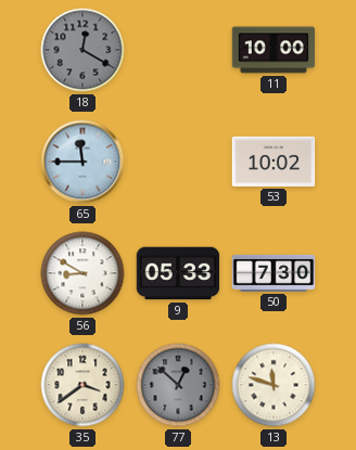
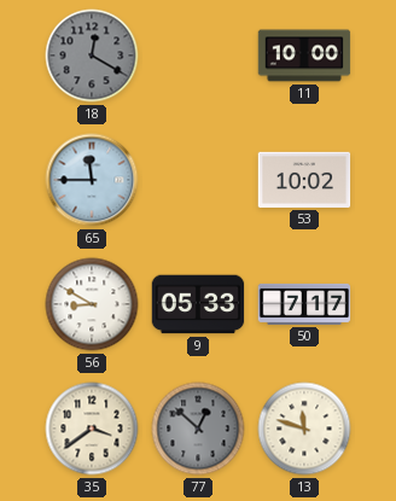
50: 7:30 -> 7:17
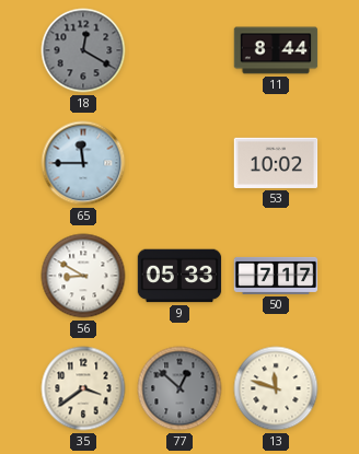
11: 10:00 -> 8:44
